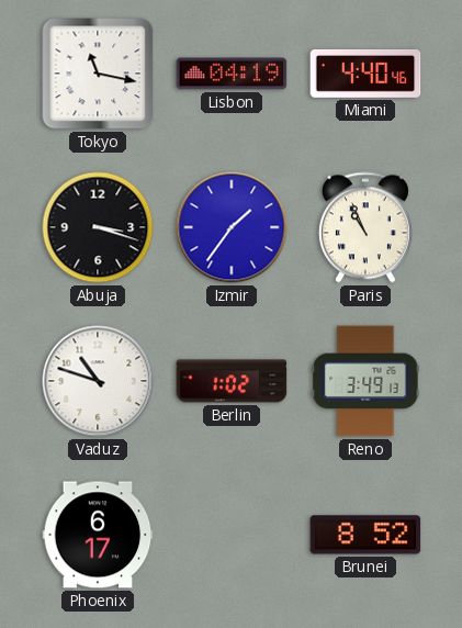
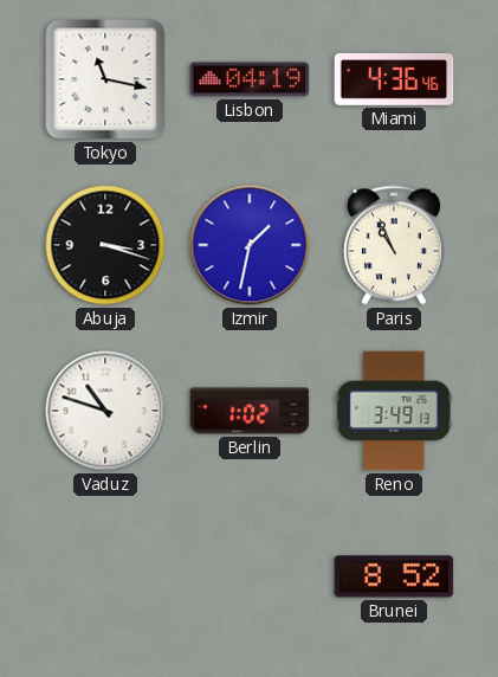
Miami: 4:40 -> 4:36
Izmir: 1:36 -> 1:32
Phoenix: 6:17 -> none
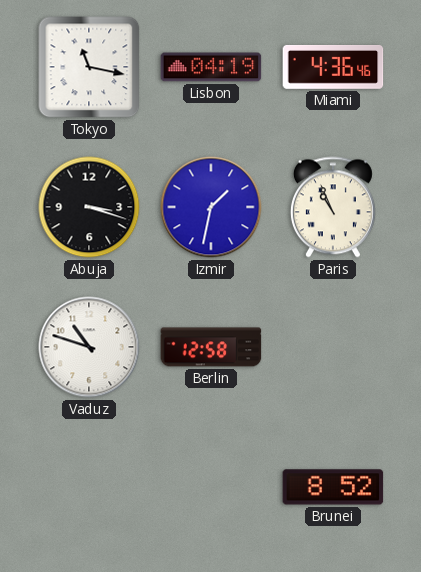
Berlin: 1:02 -> 12:58
Reno: 3:49 -> none
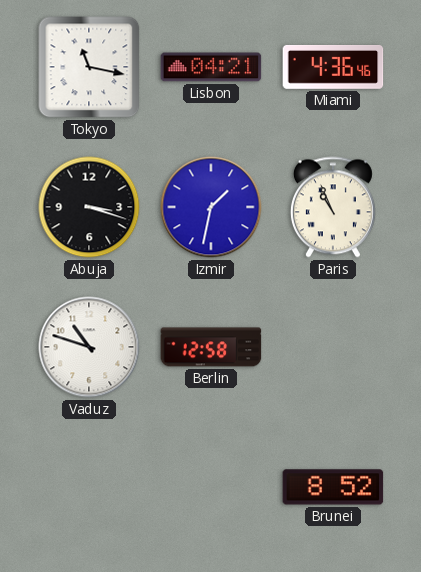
Lisbon: 04:19 -> 04:21
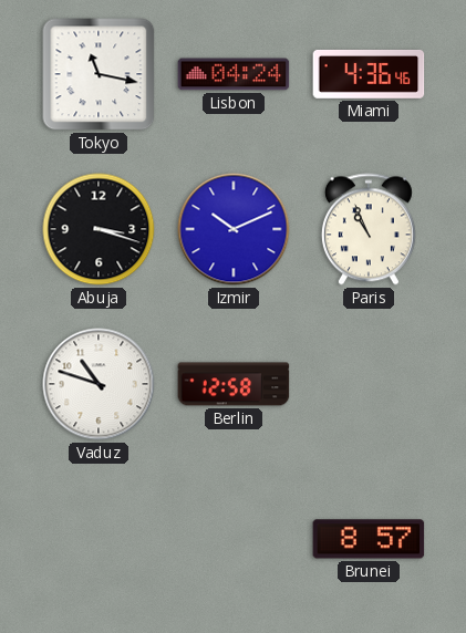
Lisbon: 04:21 -> 04:24
Izmir: 1:32 -> 10:11
Brunei: 8:52 -> 8:57
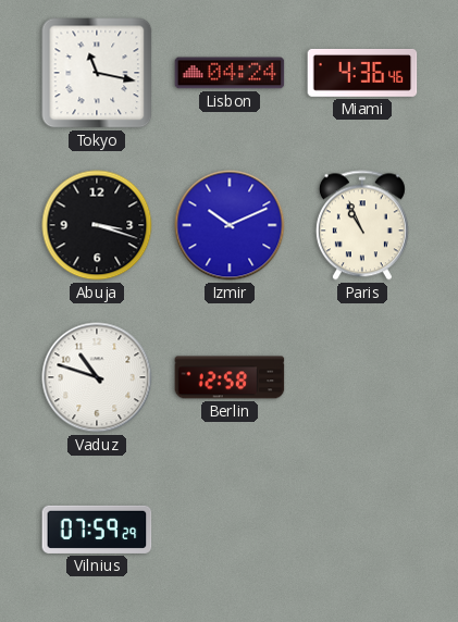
Vilnius: none -> 07:59
Brunei: 8:57 -> none
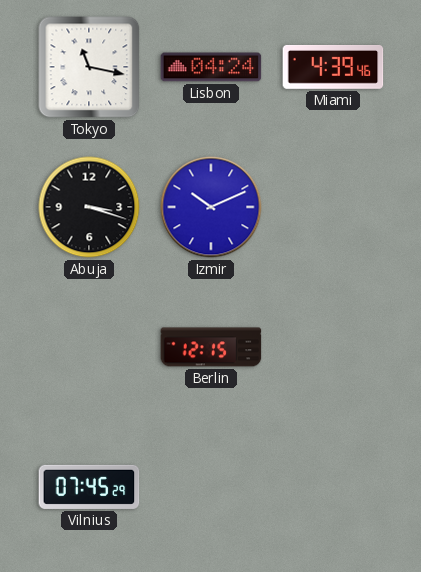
Miami: 4:36 -> 4:39
Paris: 10:56 -> none
Vaduz: 10:48 -> none
Berlin: 12:58 -> 12:15
Vilnius: 07:59 -> 07:45
